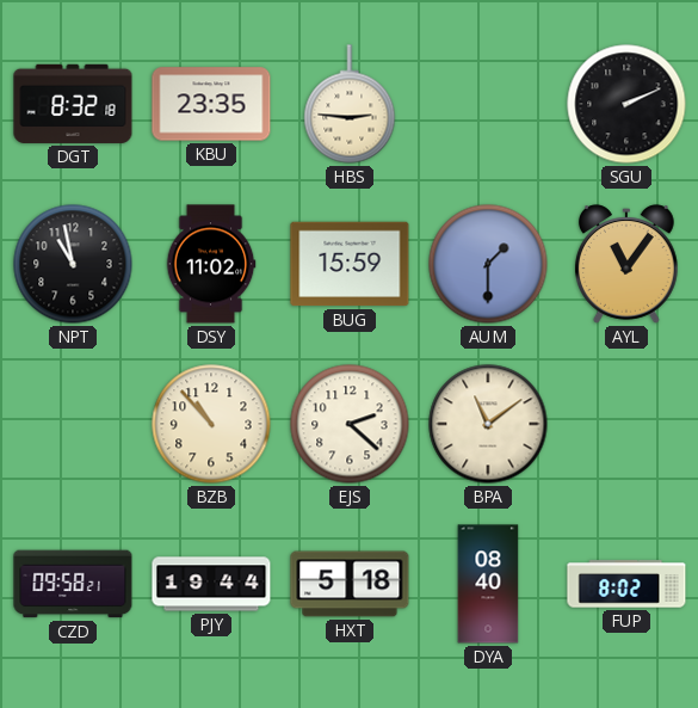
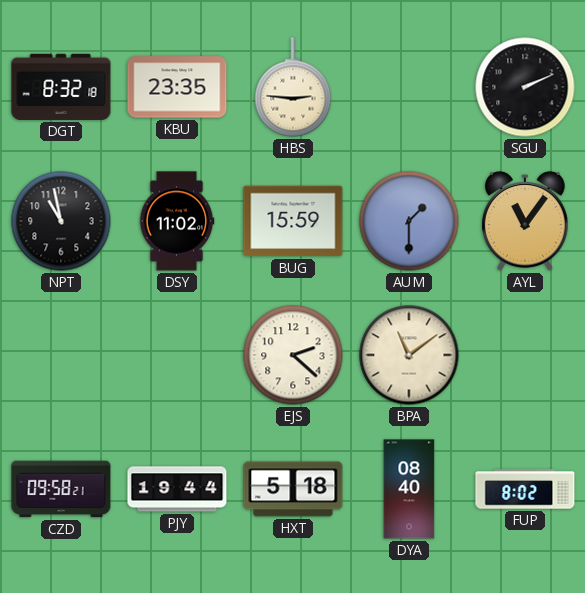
BZB: 10:53 -> none
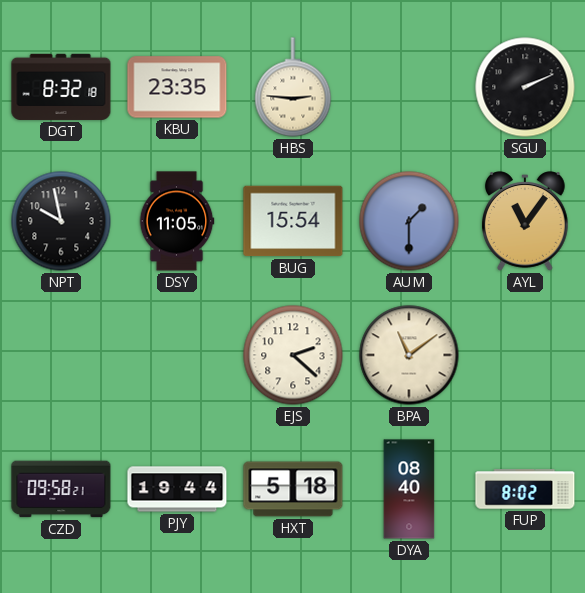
NPT: 10:58 -> 9:58
DSY: 11:02 -> 11:05
BUG: 15:59 -> 15:54
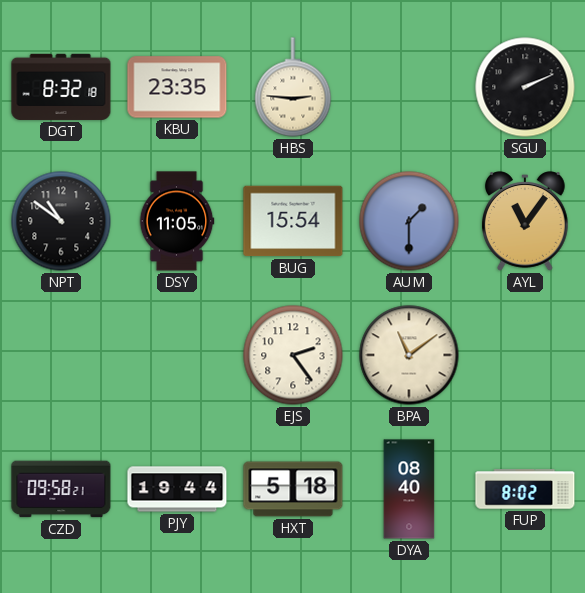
NPT: 9:58 -> 10:51
EJS: 2:22 -> 2:24
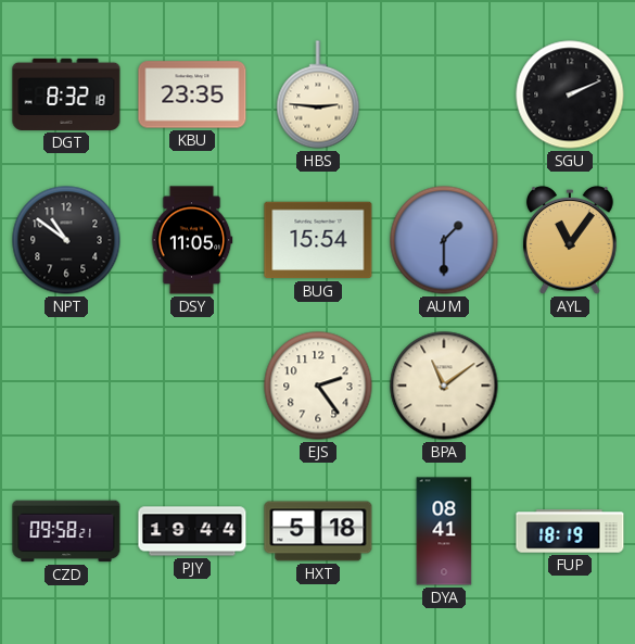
DYA: 08:40 -> 08:41
FUP: 8:02 -> 18:19
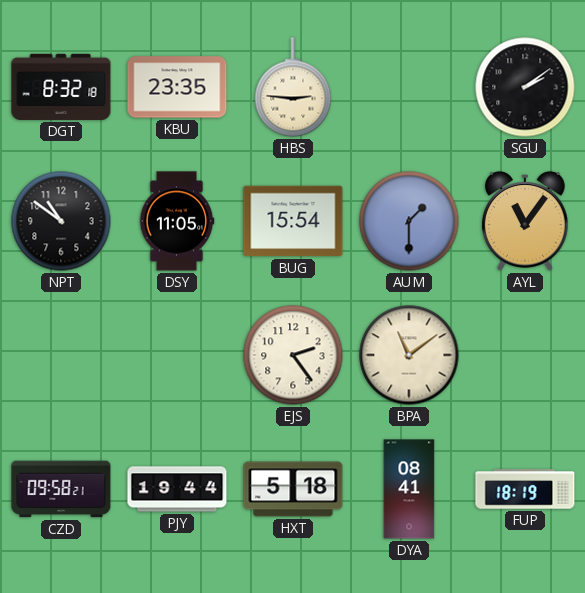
SGU: 2:11 -> 2:09
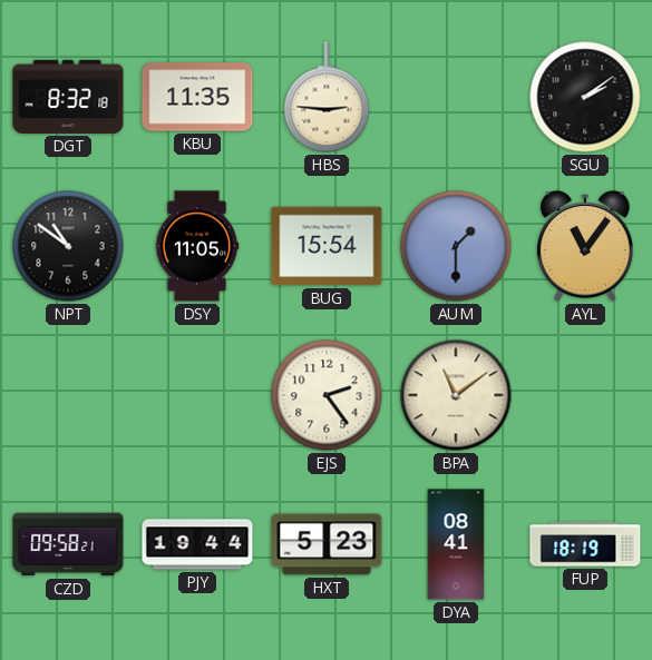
KBU: 23:35 -> 11:35
HXT: 5:18 -> 5:23
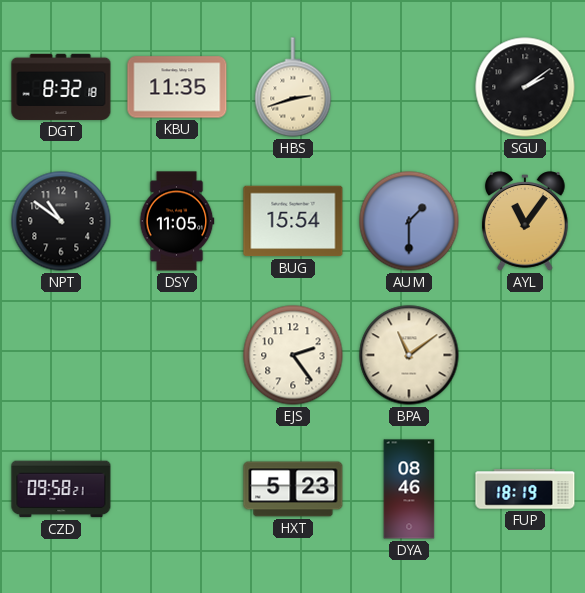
HBS: 2:46 -> 2:42
PJY: 19:44 -> none
DYA: 08:41 -> 08:46
